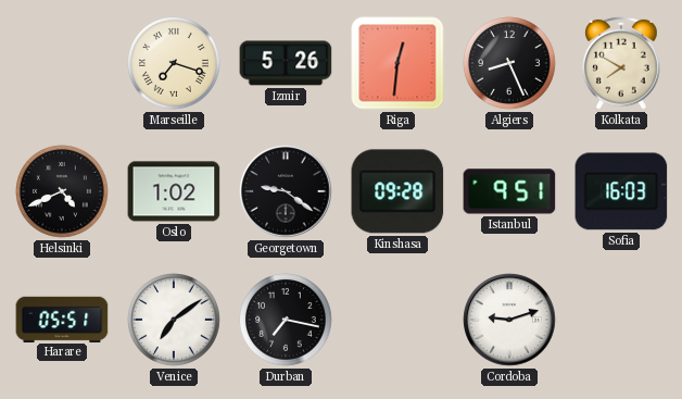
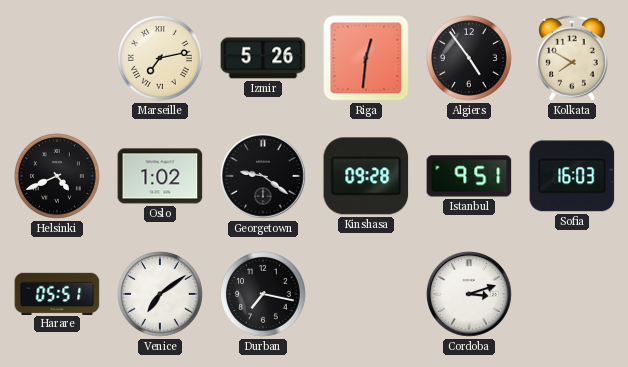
Marseille: 7:18 -> 7:13
Algiers: 8:26 -> 4:54
Cordoba: 9:12 -> 3:12
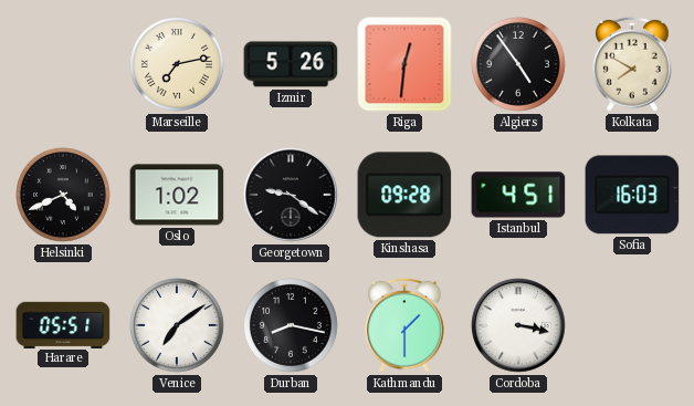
Istanbul: 9:51 -> 4:51
Durban: 7:17 -> 8:17
Kathmandu: none -> 1:30
Cordoba: 3:12 -> 3:17
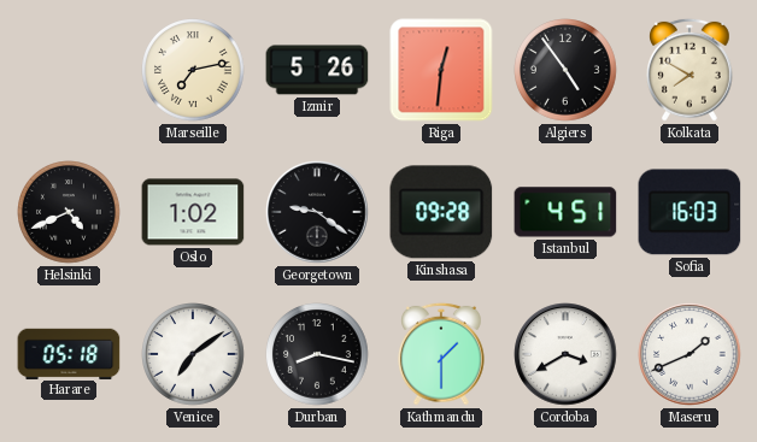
Harare: 05:51 -> 05:18
Cordoba: 3:17 -> 3:40
Maseru: none -> 1:41
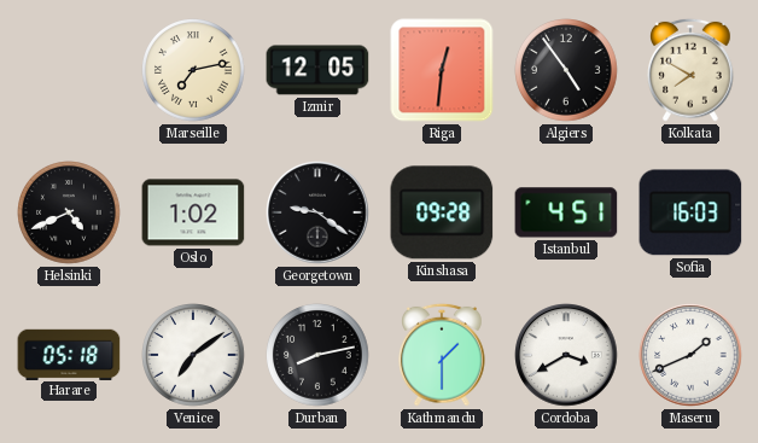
Izmir: 5:26 -> 12:05
Durban: 8:17 -> 8:13
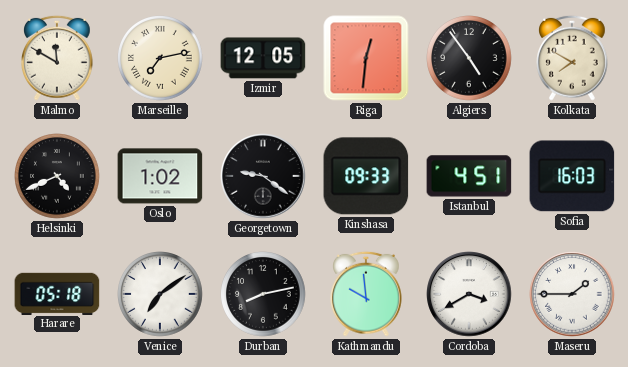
Malmo: none -> 11:50
Kinshasa: 09:28 -> 09:33
Kathmandu: 1:30 -> 9:59
Maseru: 1:41 -> 1:45
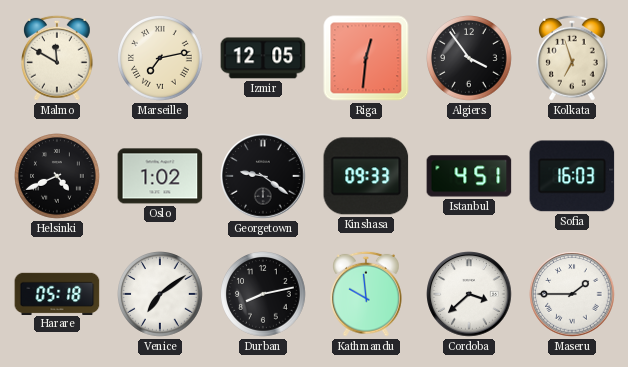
Algiers: 4:54 -> 3:54
Kolkata: 7:50 -> 6:57
Cordoba: 3:40 -> 3:38
